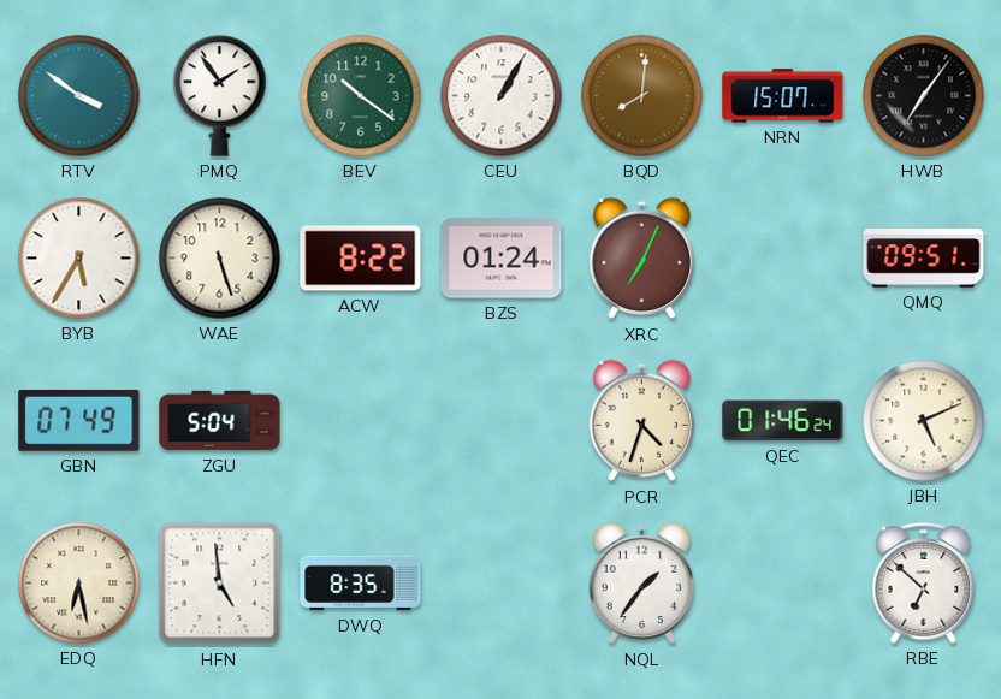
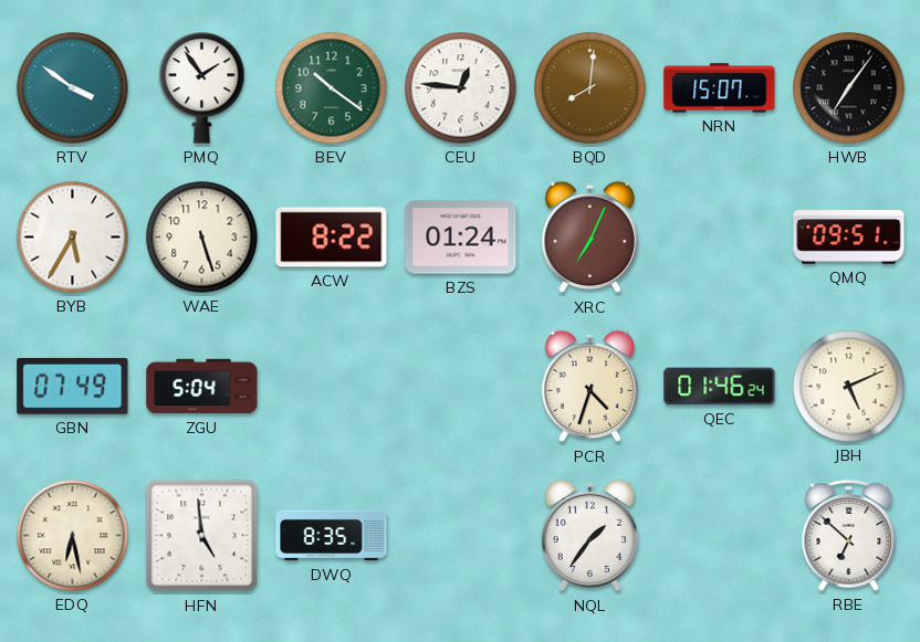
CEU: 1:05 -> 12:46
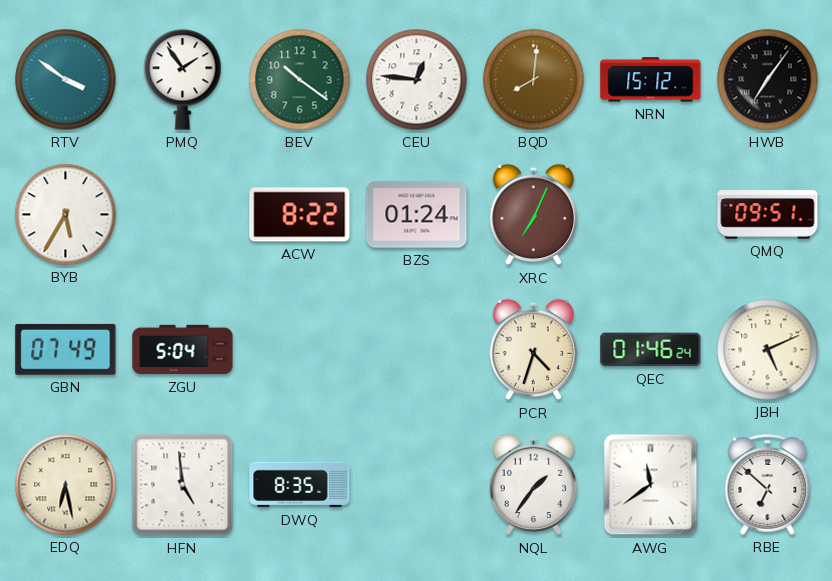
NRN: 15:07 -> 15:12
WAE: 5:27 -> none
AWG: none -> 11:39
